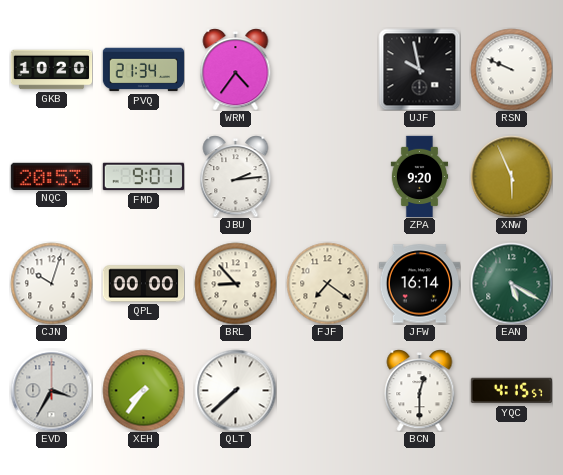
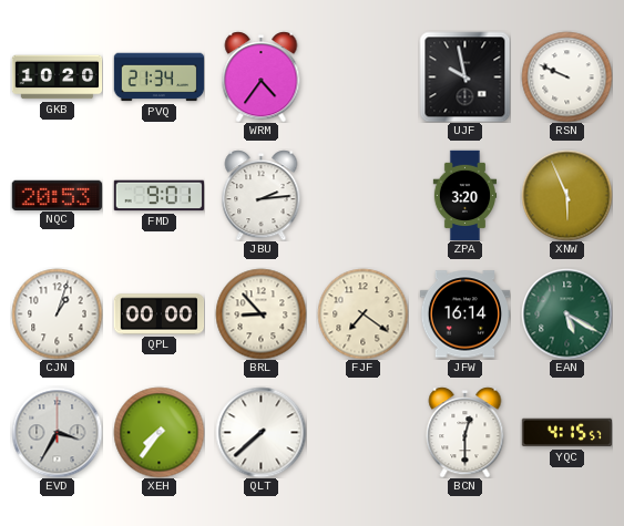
ZPA: 9:20 -> 3:20
CJN: 10:03 -> 1:03
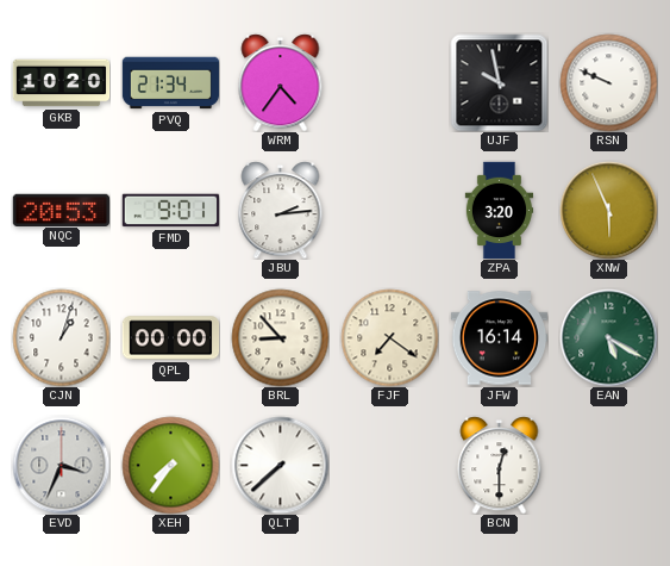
EVD: 3:35 -> 3:34
YQC: 4:15 -> none
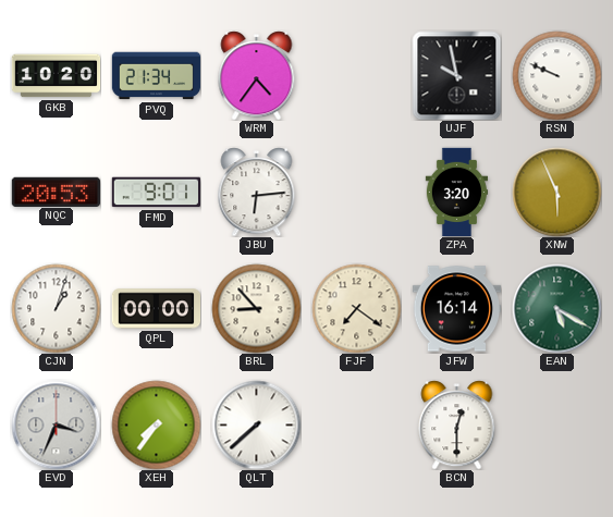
JBU: 2:14 -> 6:14
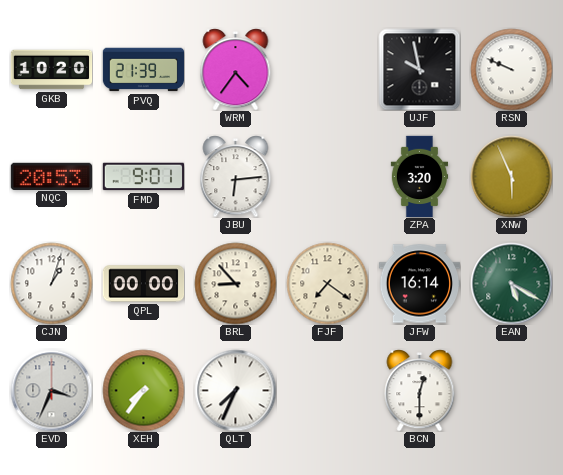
PVQ: 21:34 -> 21:39
QLT: 7:38 -> 7:34
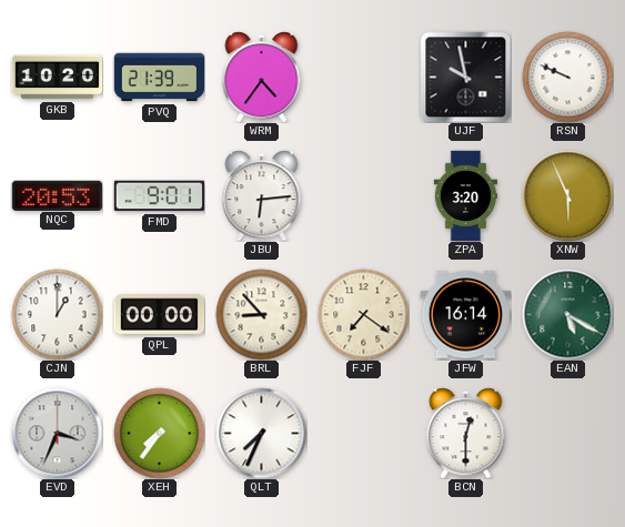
CJN: 1:03 -> 1:00
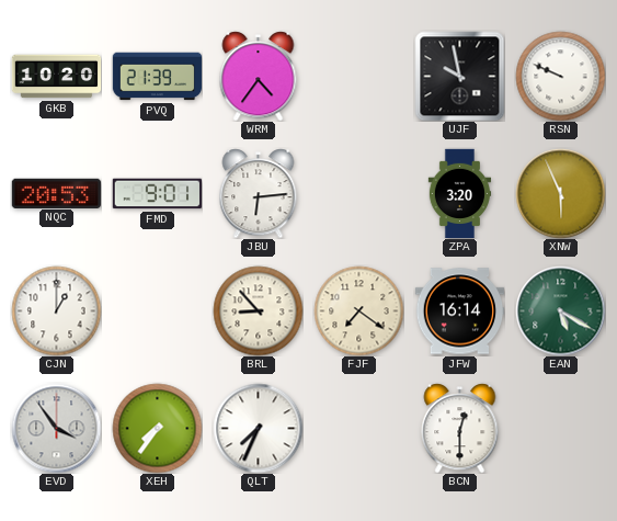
QPL: 00:00 -> none
EVD: 3:34 -> 3:54
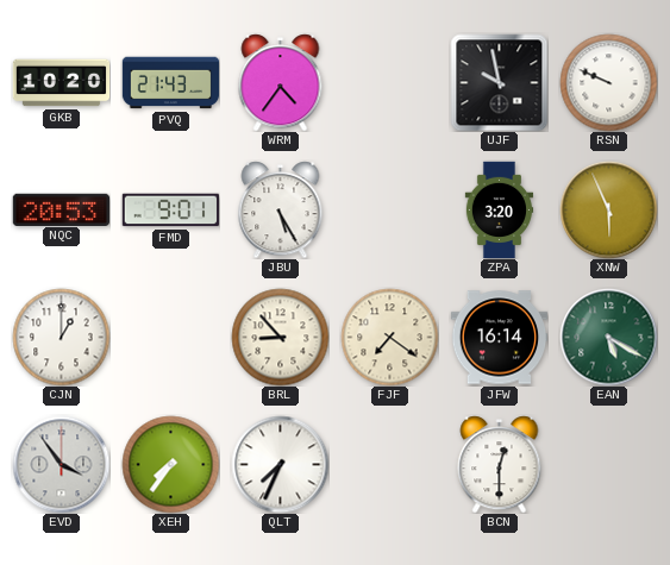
PVQ: 21:39 -> 21:43
JBU: 6:14 -> 5:25
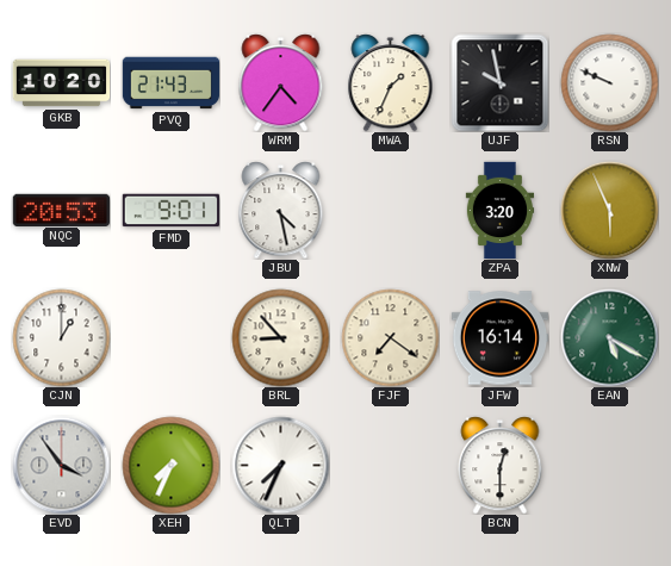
MWA: none -> 1:34
JBU: 5:25 -> 4:28
XEH: 7:36 -> 7:34
